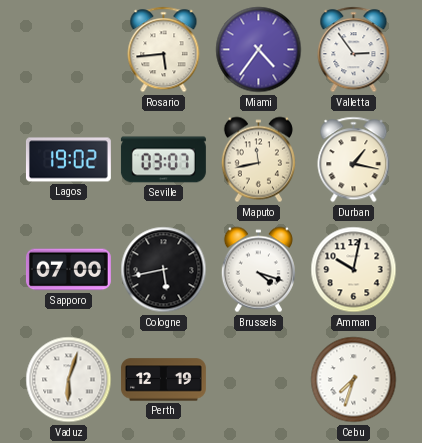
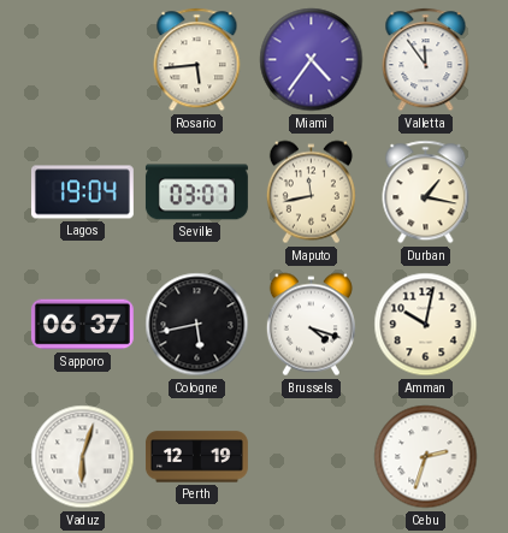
Valletta: 2:54 -> 11:54
Lagos: 19:02 -> 19:04
Sapporo: 07:00 -> 06:37
Cebu: 7:33 -> 2:33
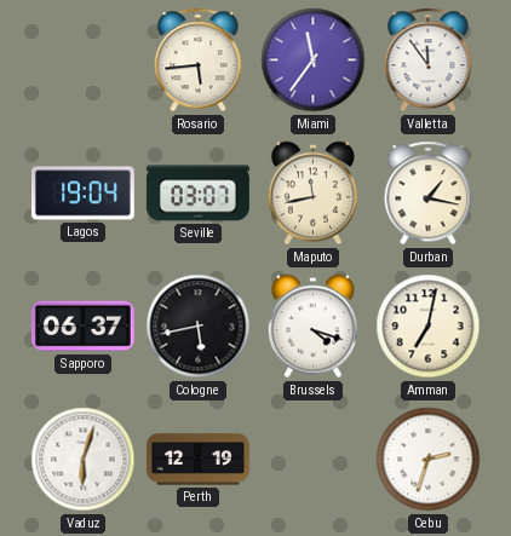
Miami: 4:36 -> 11:36
Amman: 10:02 -> 7:02
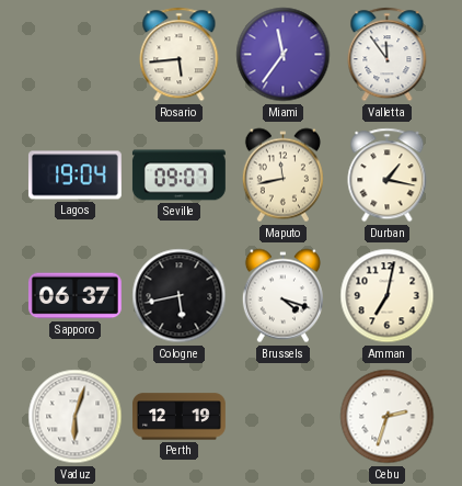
Seville: 03:07 -> 09:07
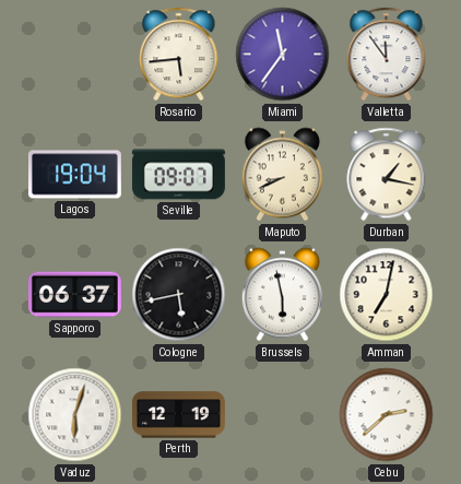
Maputo: 11:43 -> 8:41
Brussels: 4:18 -> 5:58
Cebu: 2:33 -> 2:38
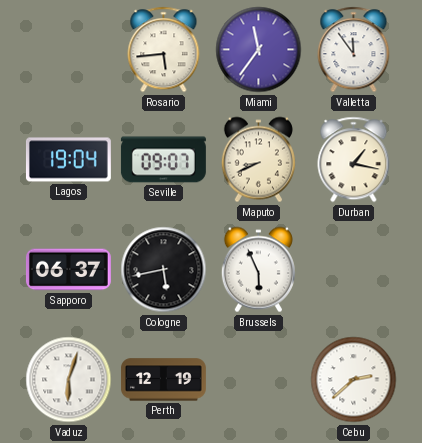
Brussels: 5:58 -> 5:56
Amman: 7:02 -> none
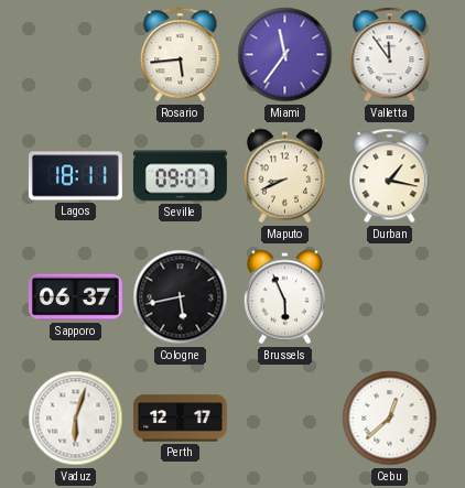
Lagos: 19:04 -> 18:11
Perth: 12:19 -> 12:17
Cebu: 2:38 -> 12:38
